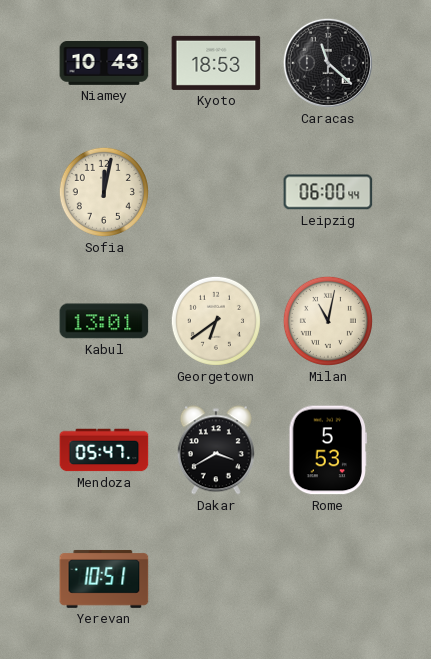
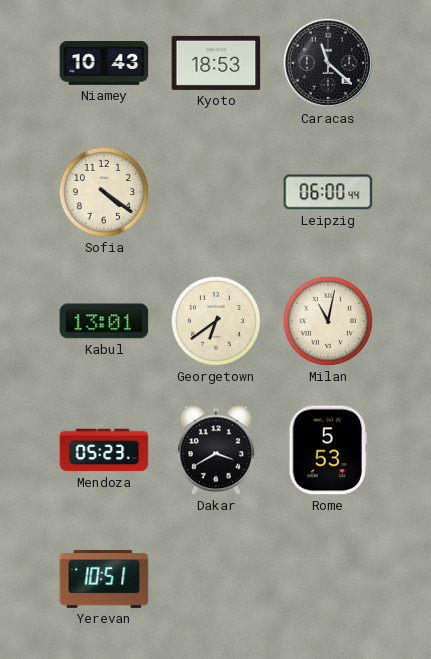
Sofia: 12:02 -> 4:21
Mendoza: 05:47 -> 05:23
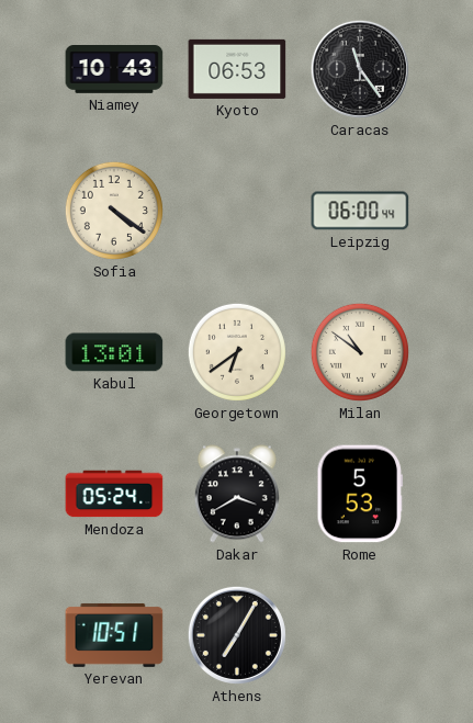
Kyoto: 18:53 -> 06:53
Caracas: 11:22 -> 11:24
Milan: 11:02 -> 10:51
Mendoza: 05:23 -> 05:24
Athens: none -> 7:05
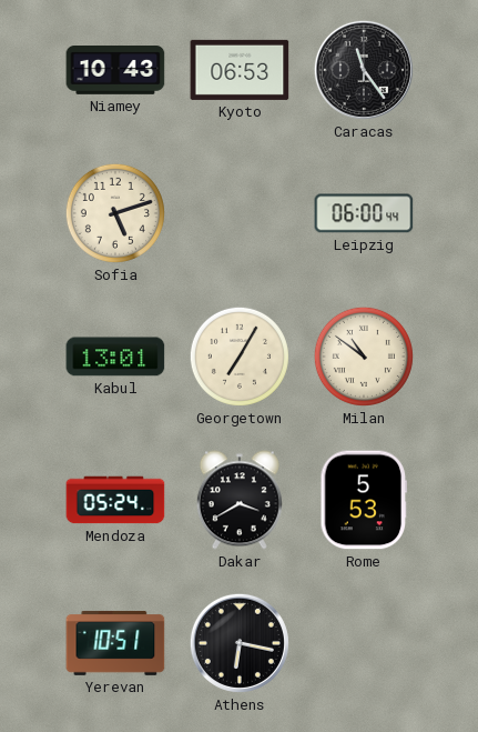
Sofia: 4:21 -> 5:12
Georgetown: 6:39 -> 7:05
Athens: 7:05 -> 6:17
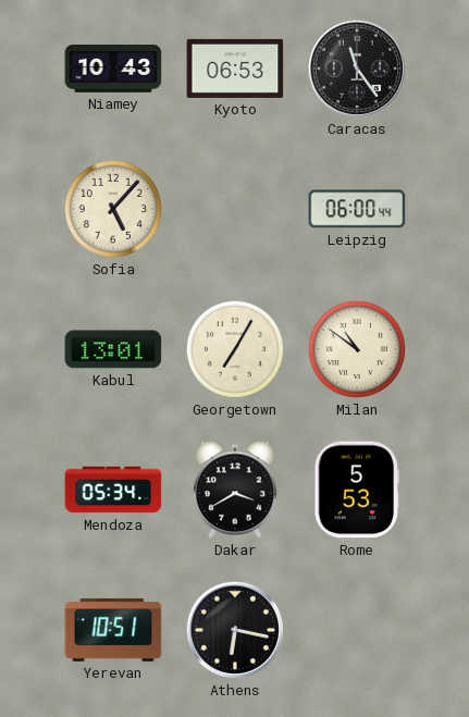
Sofia: 5:12 -> 5:07
Mendoza: 05:24 -> 05:34
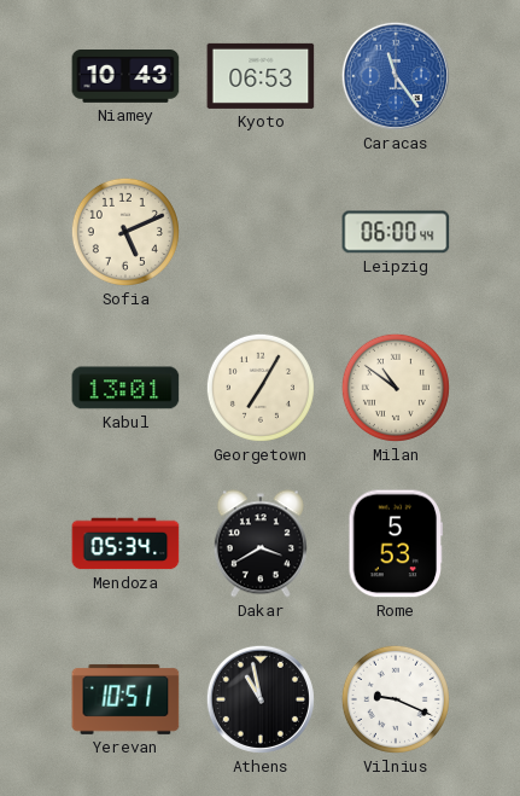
Caracas dial: black -> blue
Sofia: 5:07 -> 5:11
Athens: 6:17 -> 10:58
Vilnius: none -> 9:19
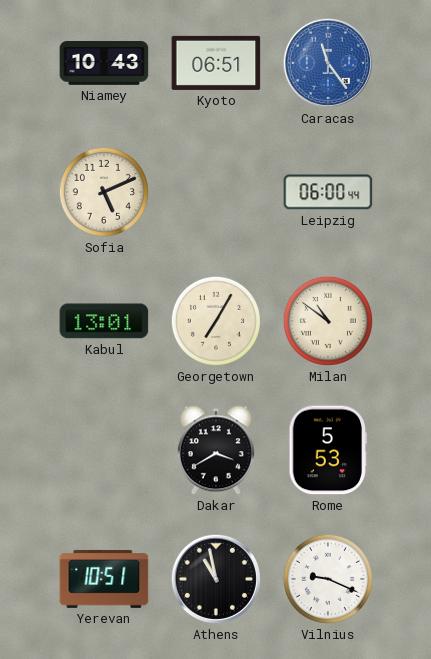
Kyoto: 06:53 -> 06:51
Mendoza: 05:34 -> none
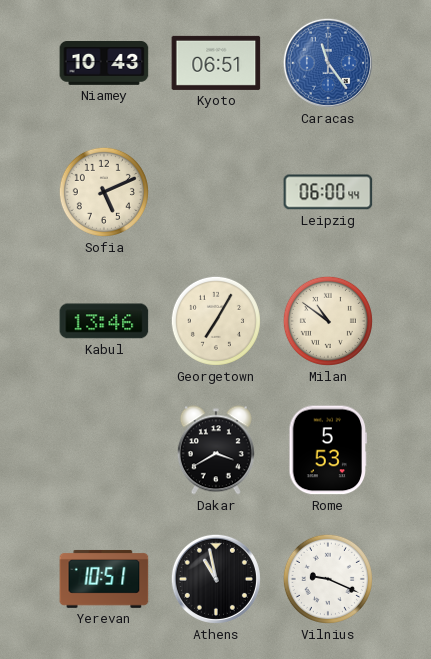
Kabul: 13:01 -> 13:46
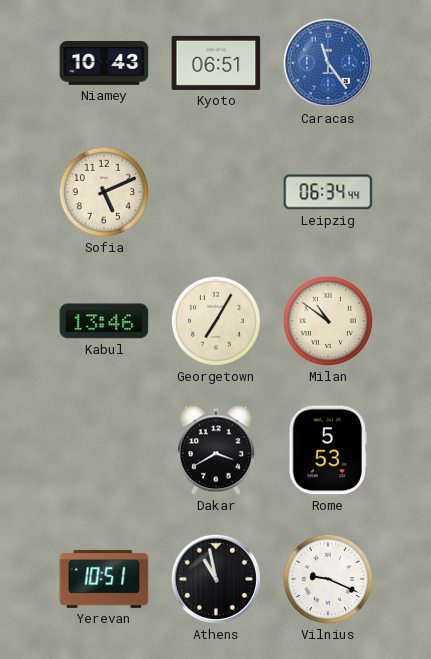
Leipzig: 06:00 -> 06:34
